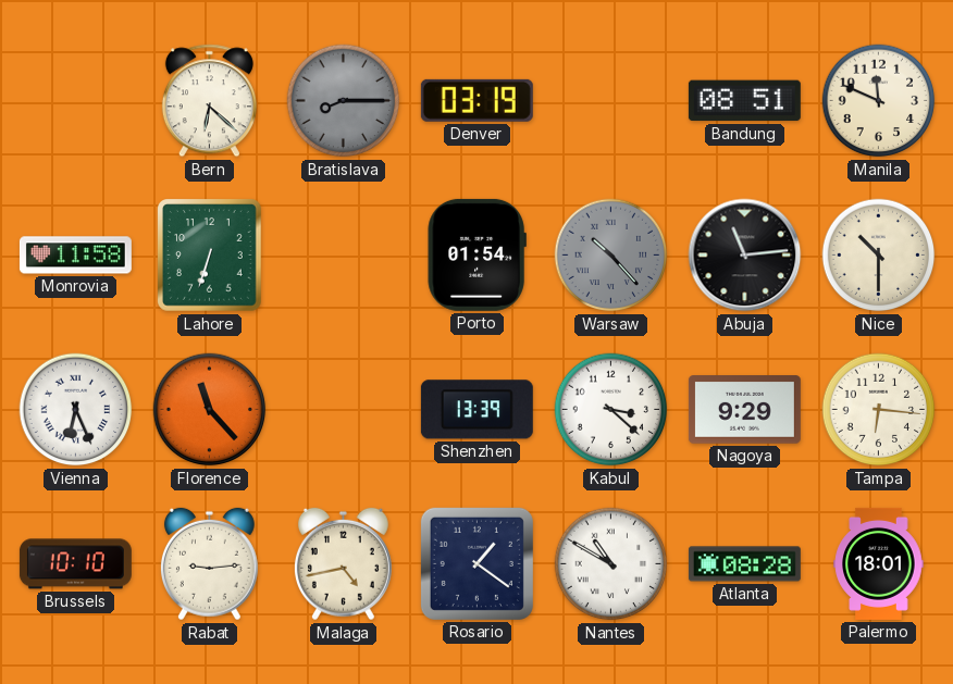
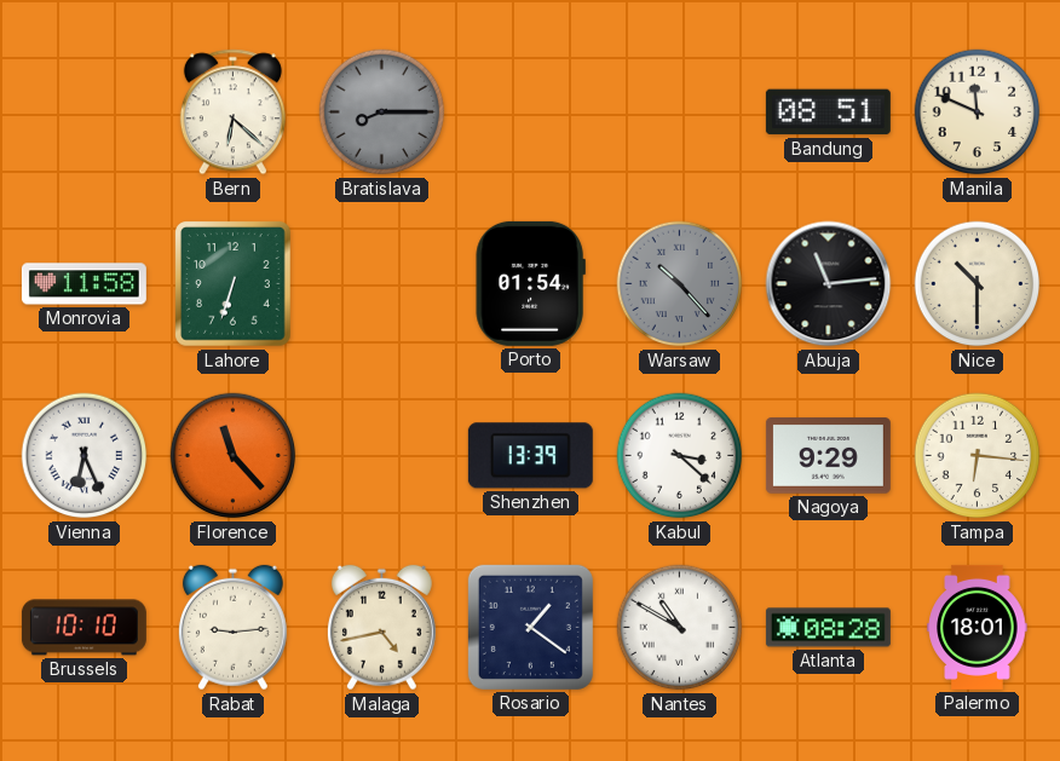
Denver: 03:19 -> none
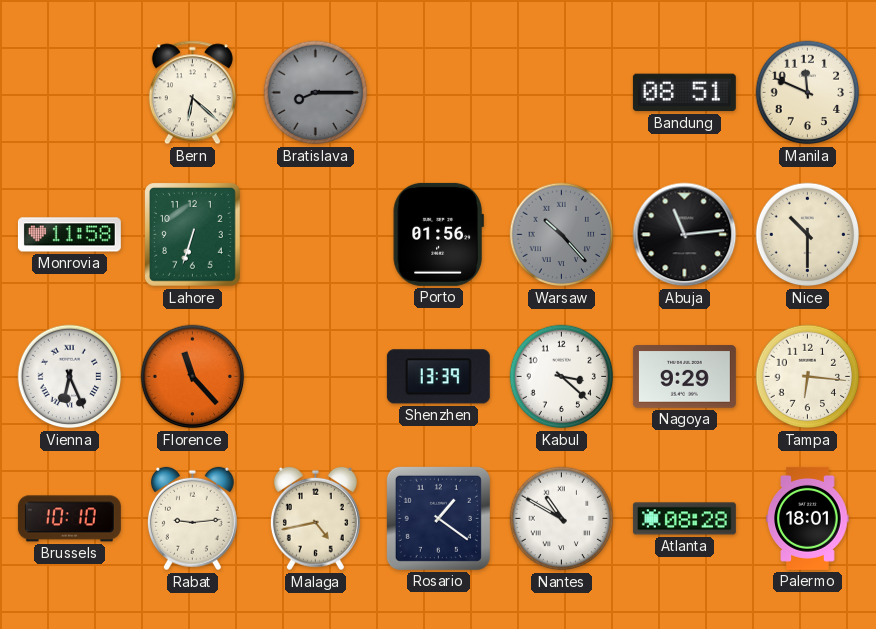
Porto: 01:54 -> 01:56
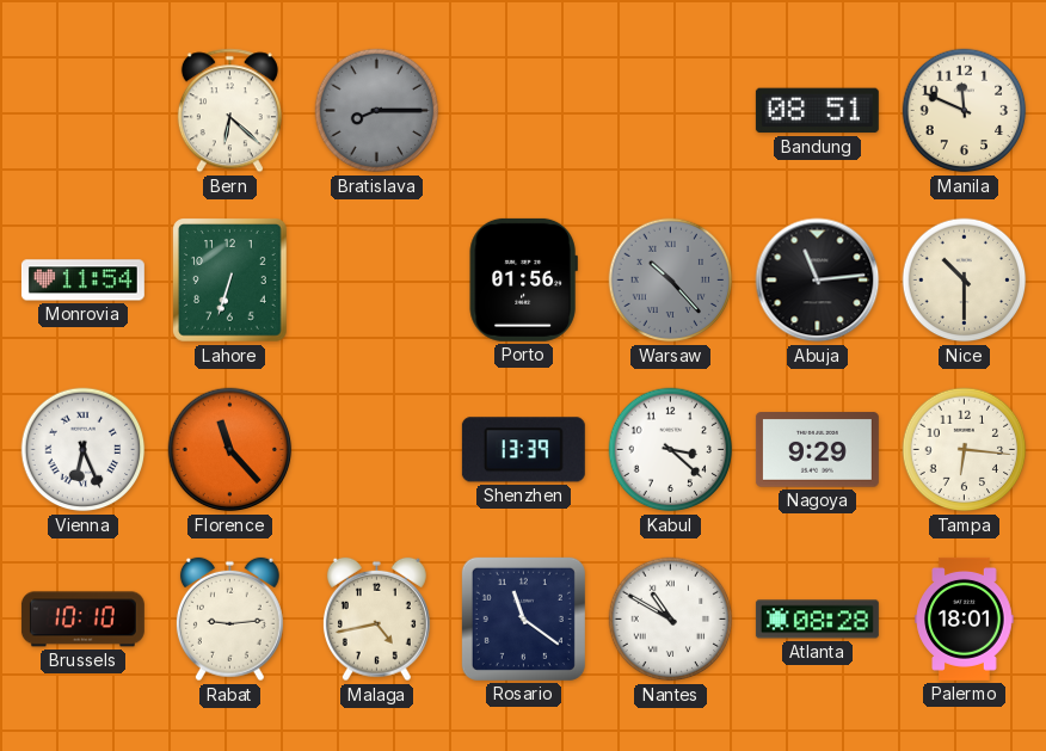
Monrovia: 11:58 -> 11:54
Rosario: 1:21 -> 11:21
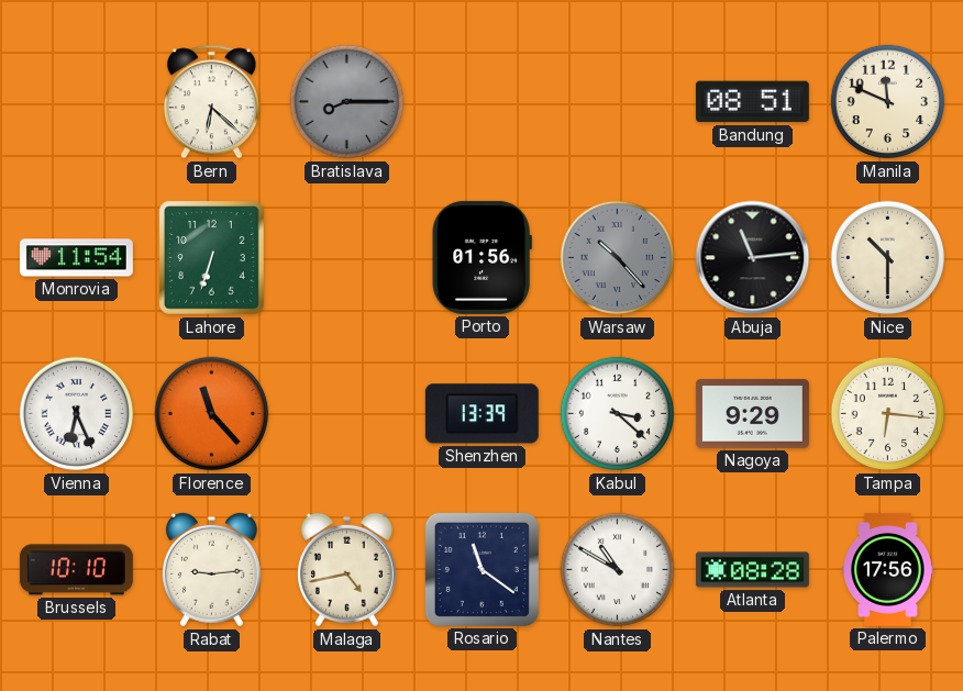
Palermo: 18:01 -> 17:56
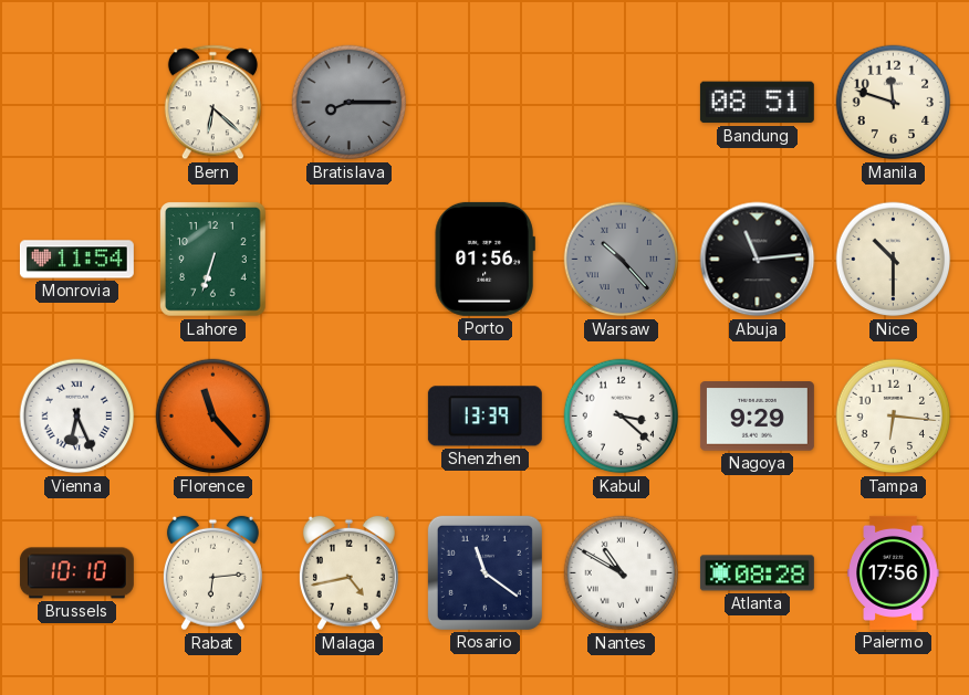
Manila: 11:49 -> 11:48
Rabat: 9:14 -> 6:14
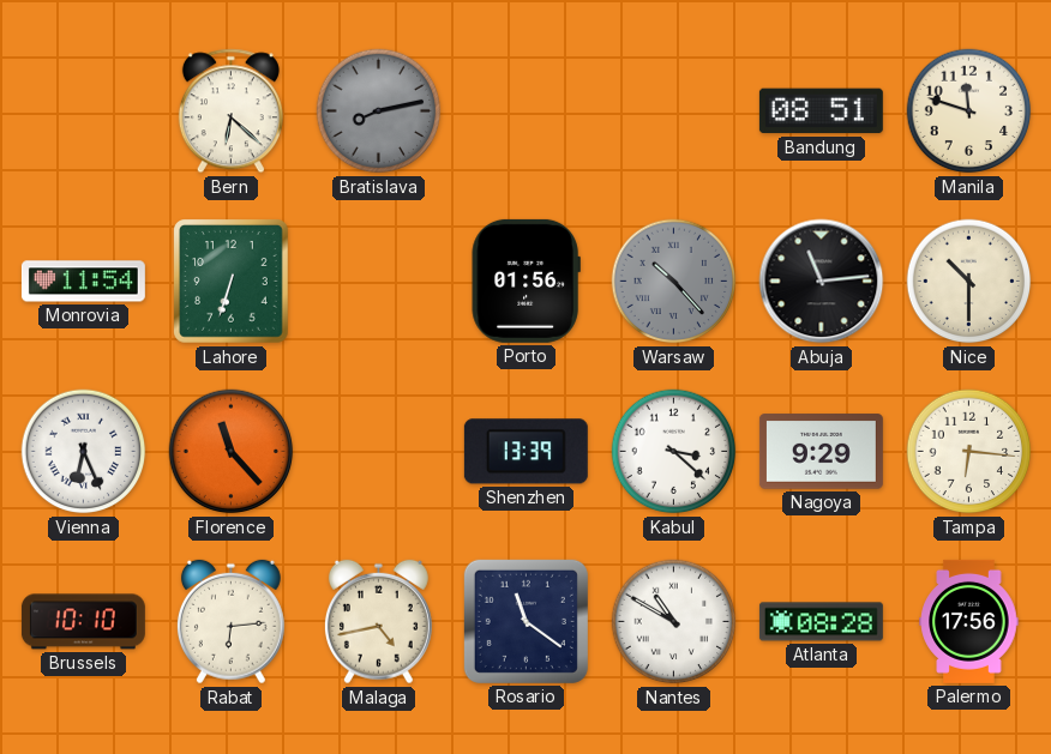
Bratislava: 8:15 -> 8:13
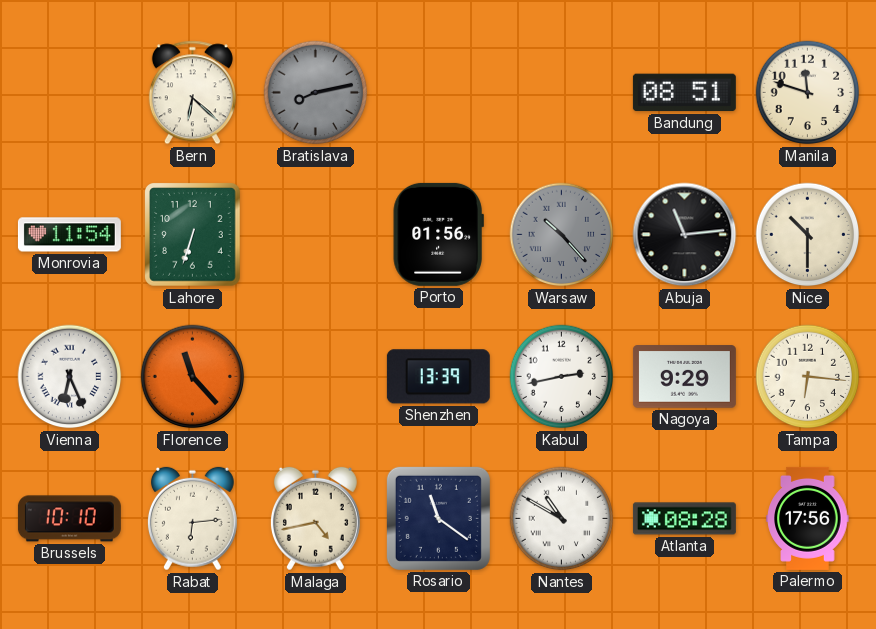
Kabul: 3:22 -> 2:43
